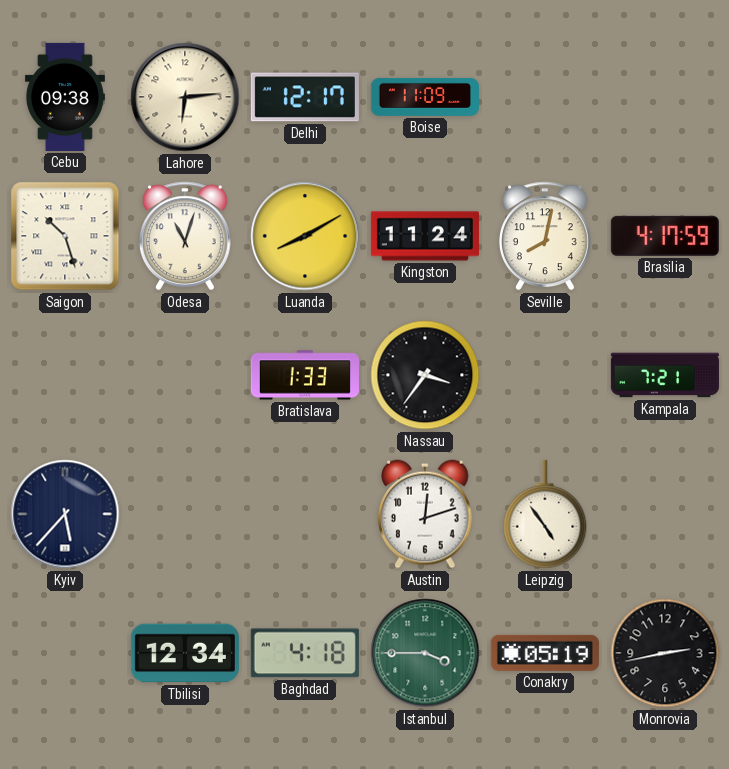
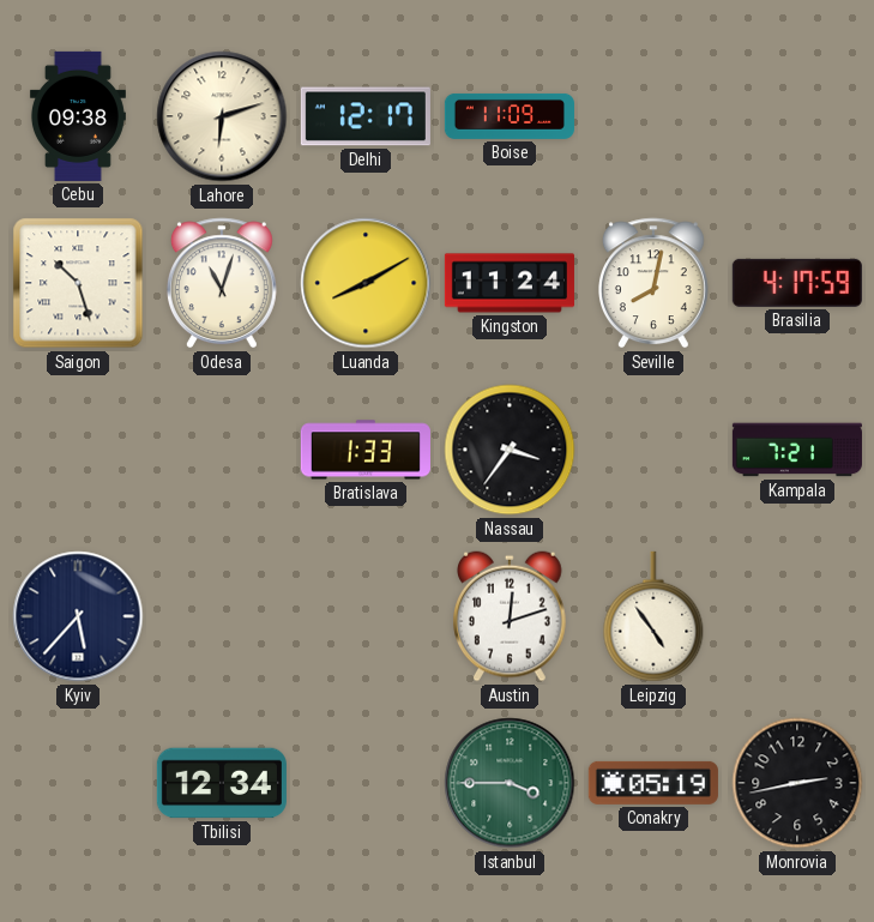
Lahore: 6:14 -> 6:12
Baghdad: 4:18 -> none
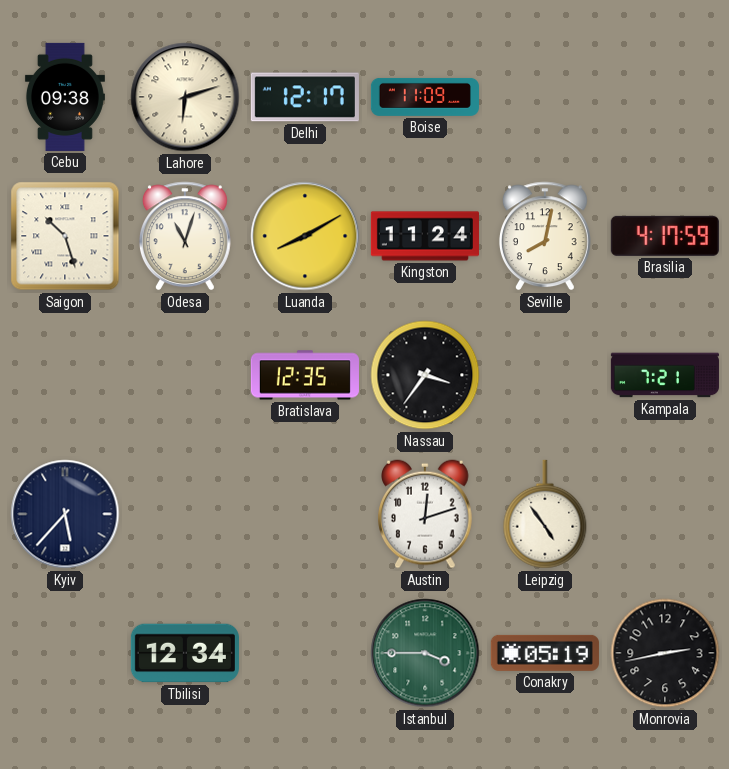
Bratislava: 1:33 -> 12:35
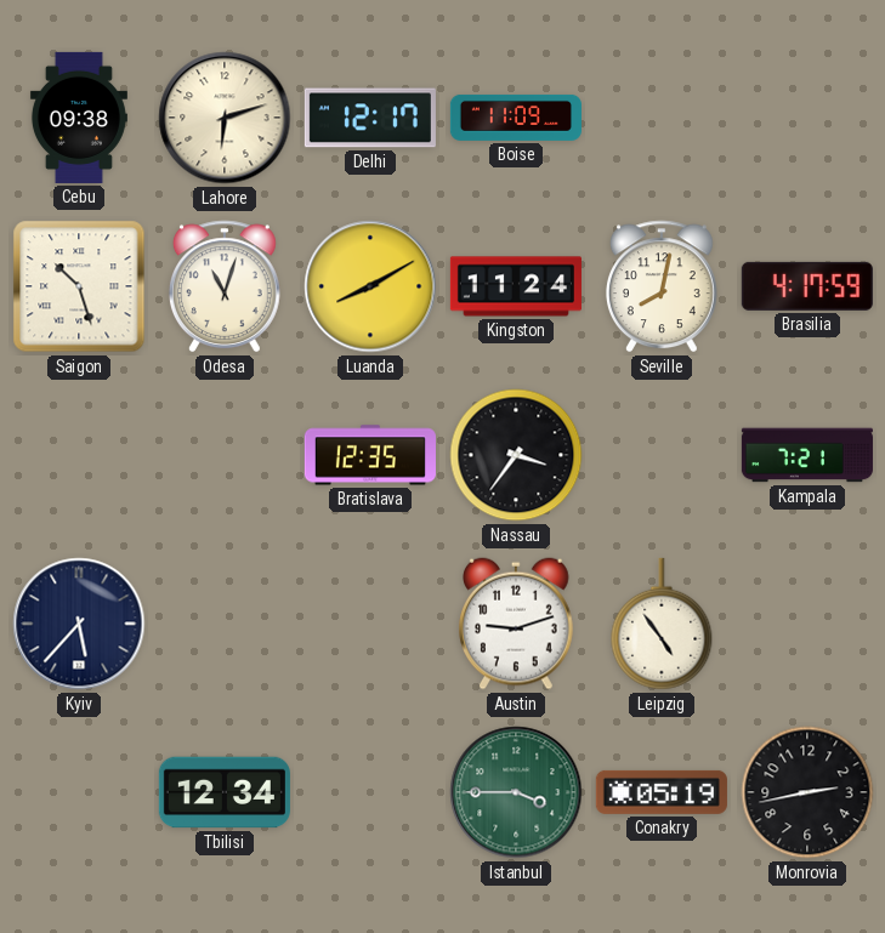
Austin: 12:12 -> 9:12
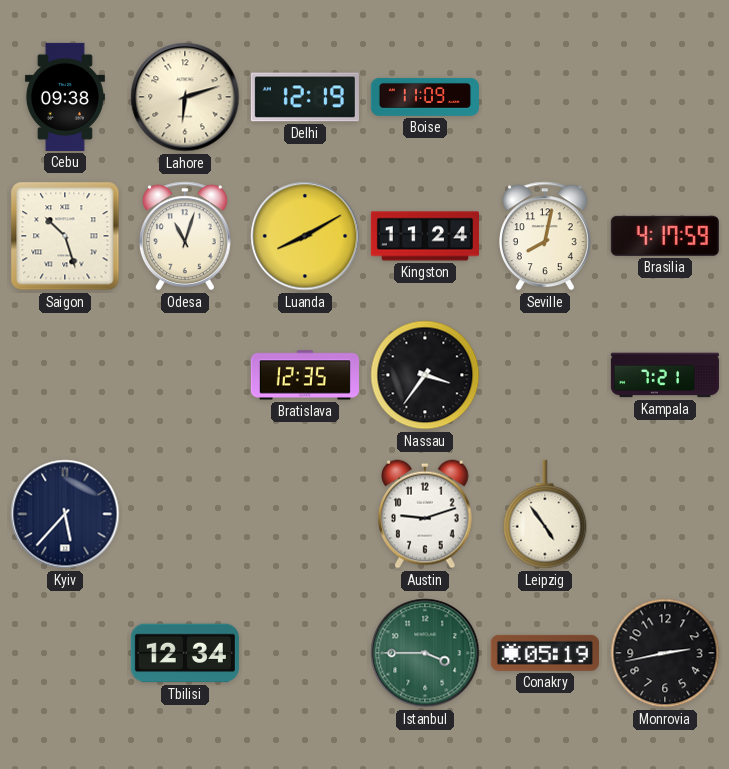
Delhi: 12:17 -> 12:19
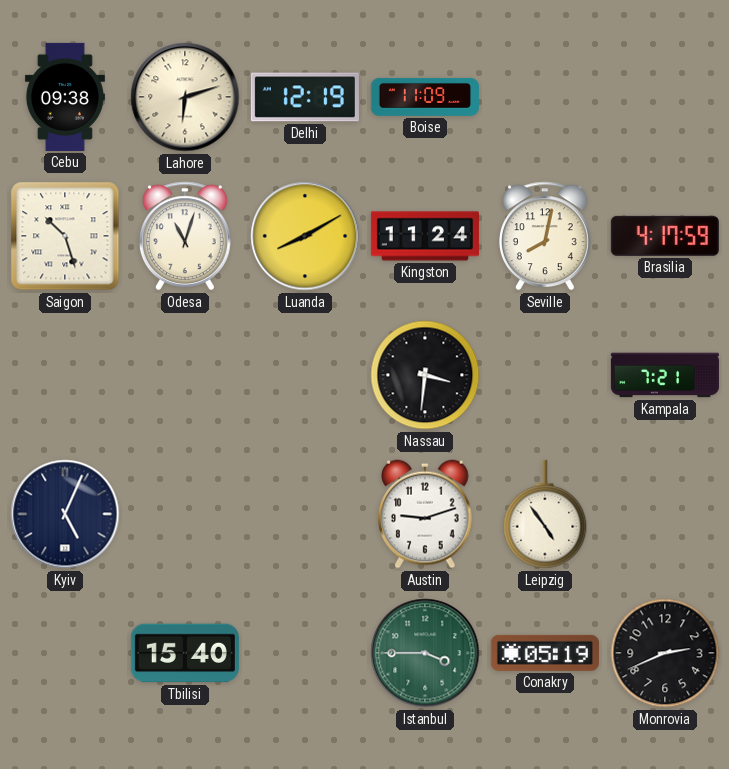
Bratislava: 12:35 -> none
Nassau: 3:36 -> 3:31
Kyiv: 5:37 -> 5:04
Tbilisi: 12:34 -> 15:40
Monrovia: 2:43 -> 2:41
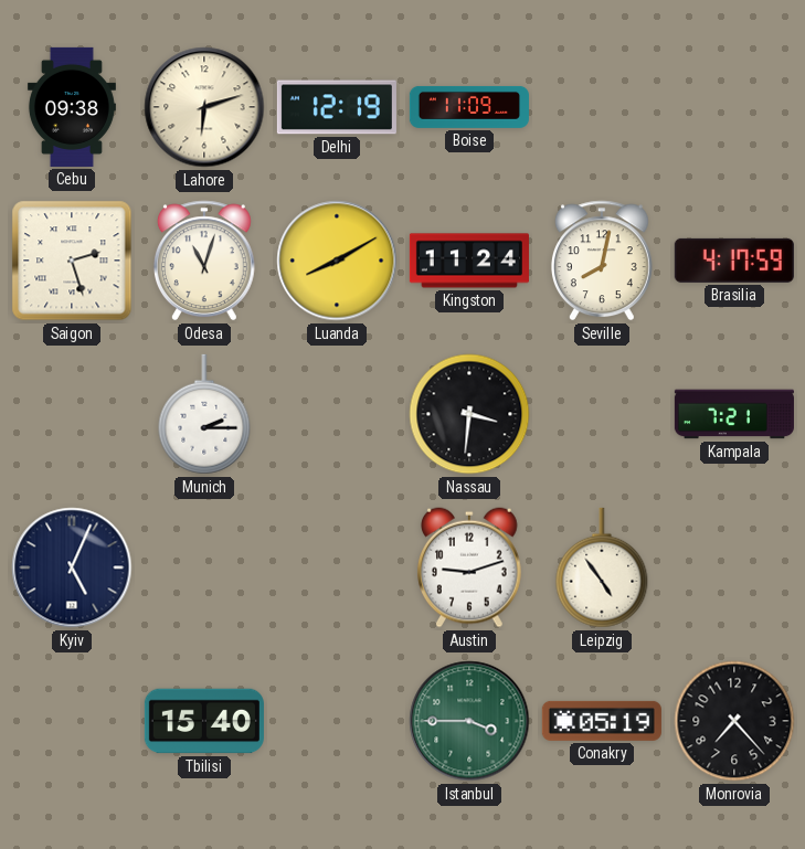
Saigon: 10:27 -> 2:27
Munich: none -> 2:15
Monrovia: 2:41 -> 7:23
